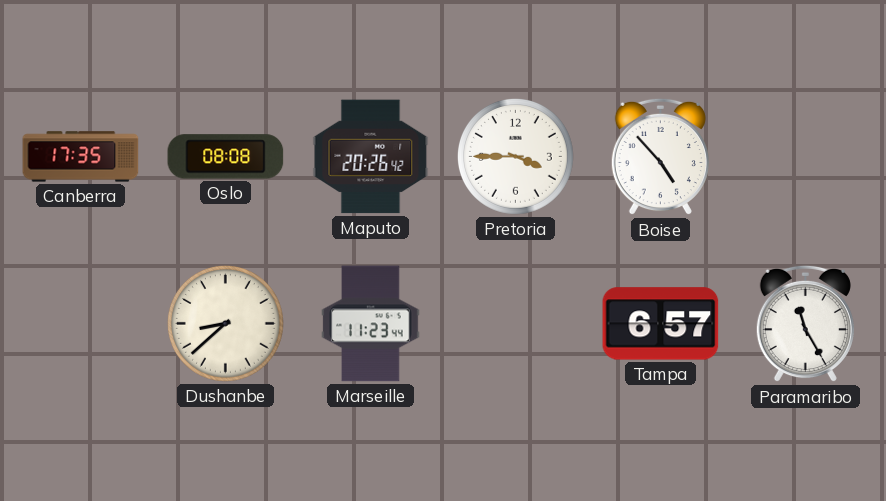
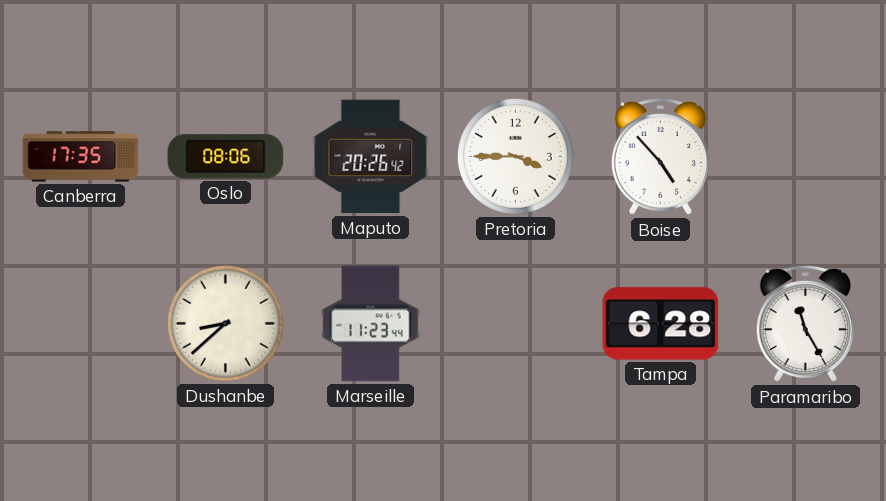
Oslo: 08:08 -> 08:06
Tampa: 6:57 -> 6:28
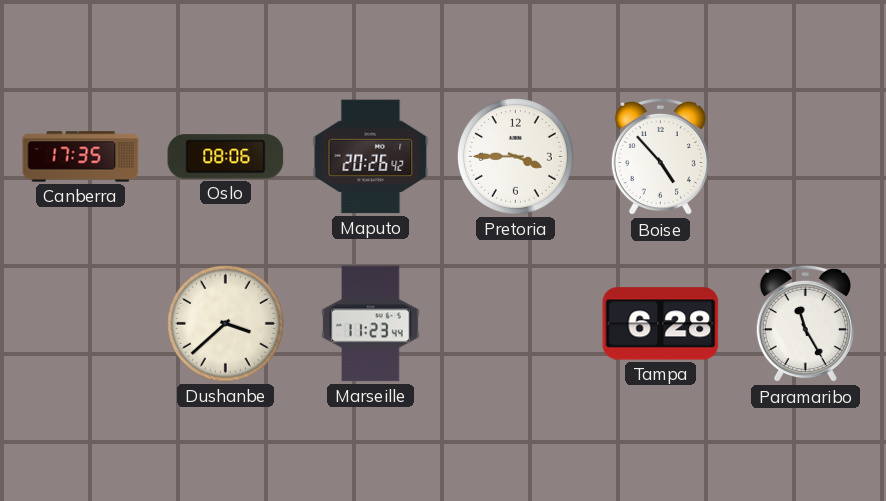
Dushanbe: 8:38 -> 3:38
